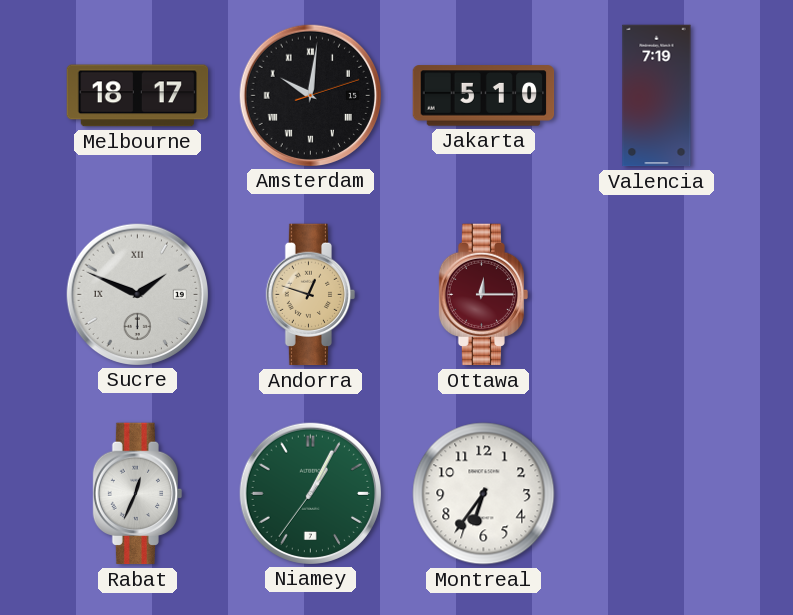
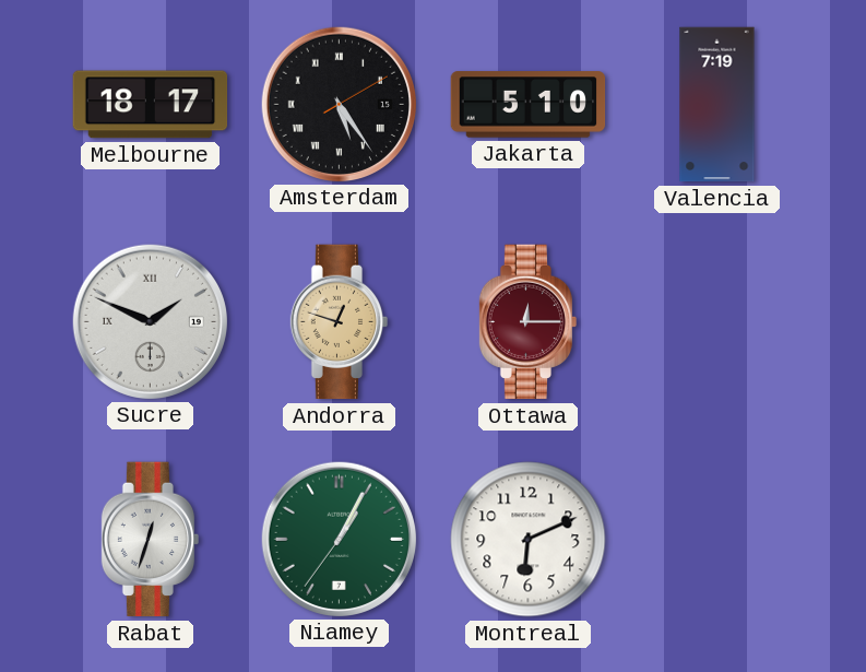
Amsterdam: 10:01 -> 5:24
Rabat: 12:34 -> 12:33
Montreal: 6:36 -> 6:11
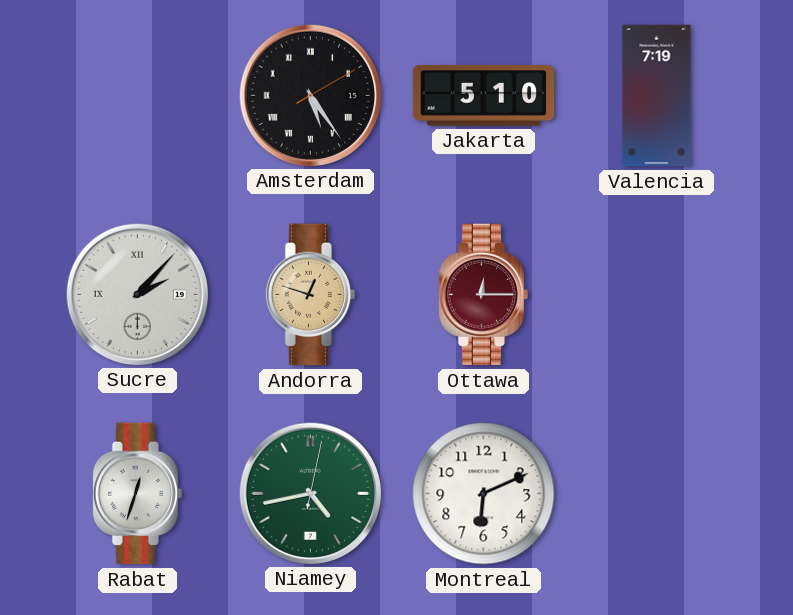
Melbourne: 18:17 -> none
Sucre: 1:49 -> 2:07
Niamey: 1:04 -> 4:43
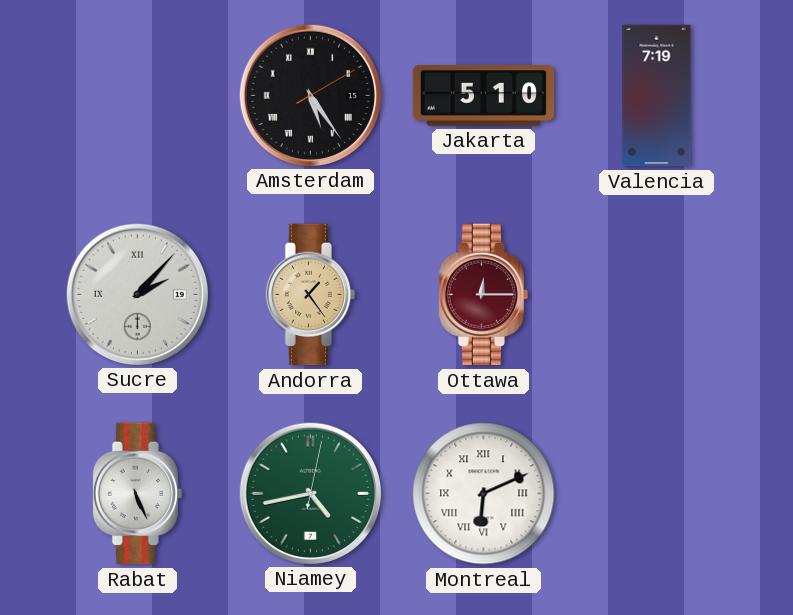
Andorra: 12:48 -> 1:24
Rabat: 12:33 -> 5:26
Montreal numerals: Arabic -> Roman
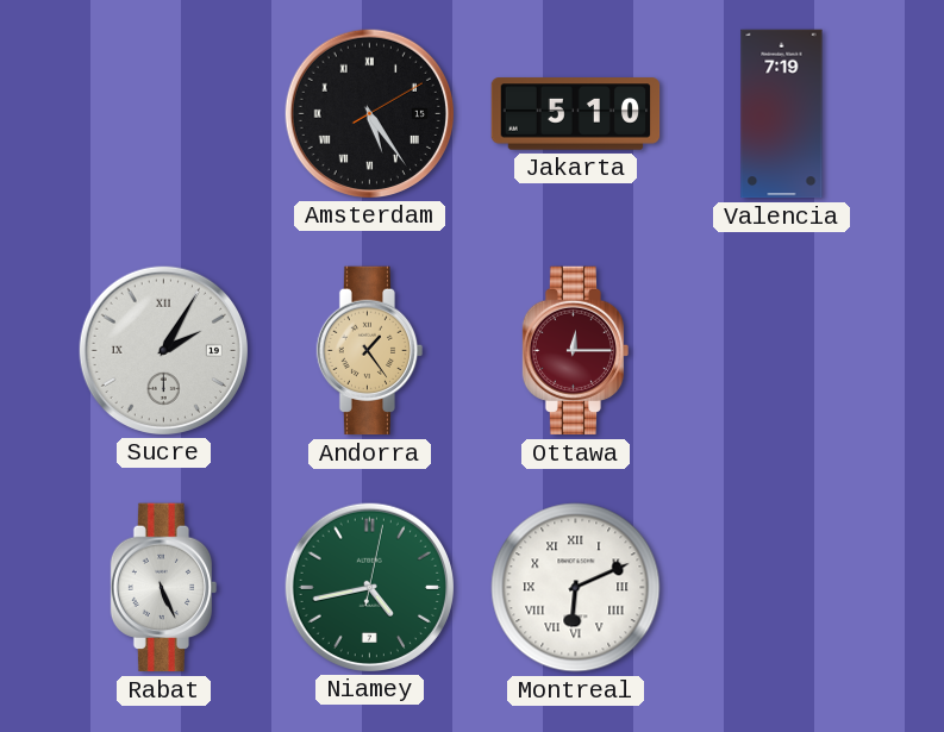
Sucre: 2:07 -> 2:05
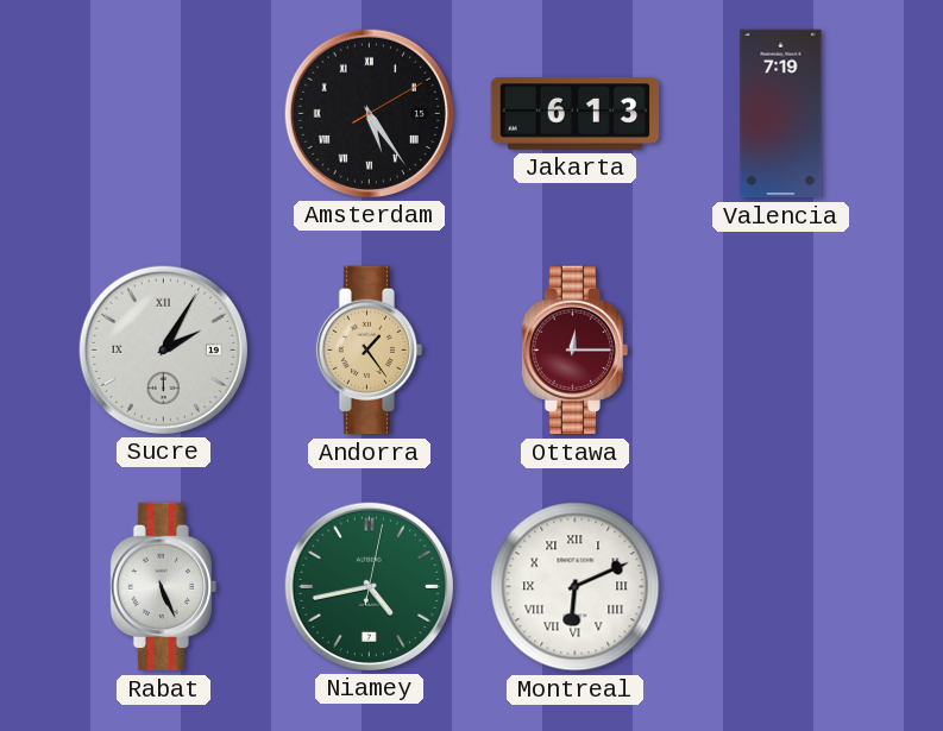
Jakarta: 5:10 -> 6:13
